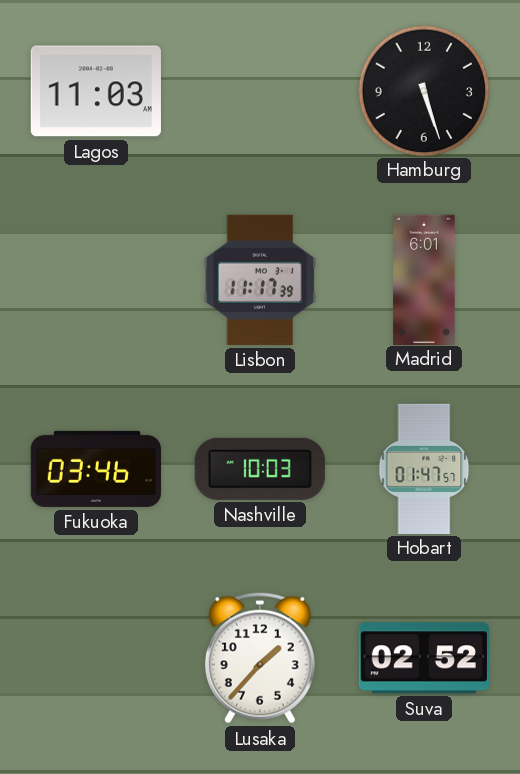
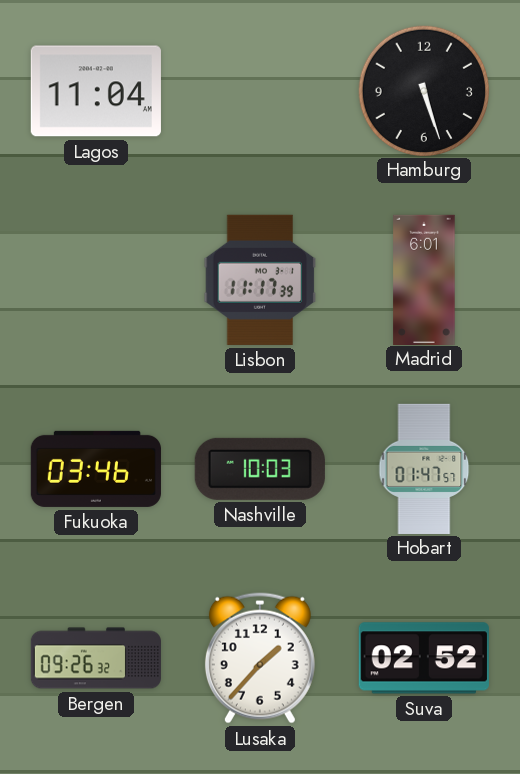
Lagos: 11:03 -> 11:04
Bergen: none -> 09:26
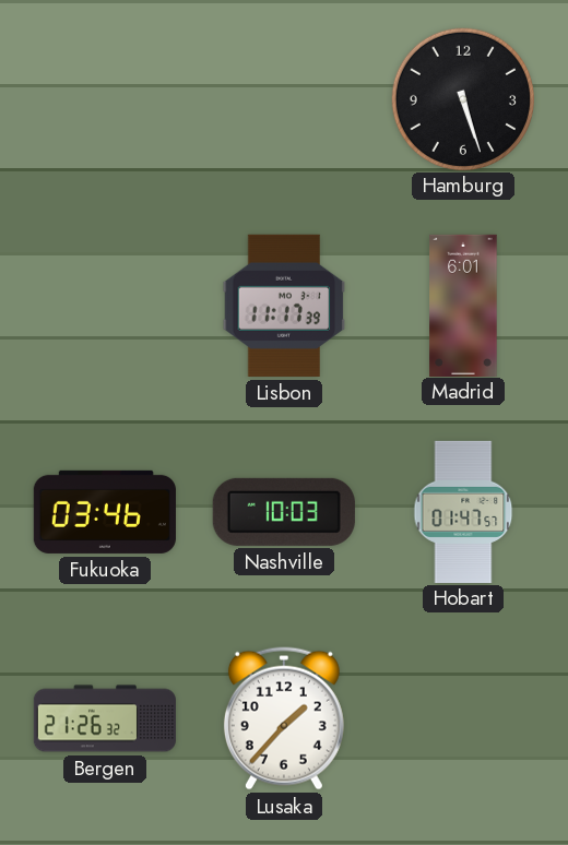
Lagos: 11:04 -> none
Bergen: 09:26 -> 21:26
Suva: 02:52 -> none
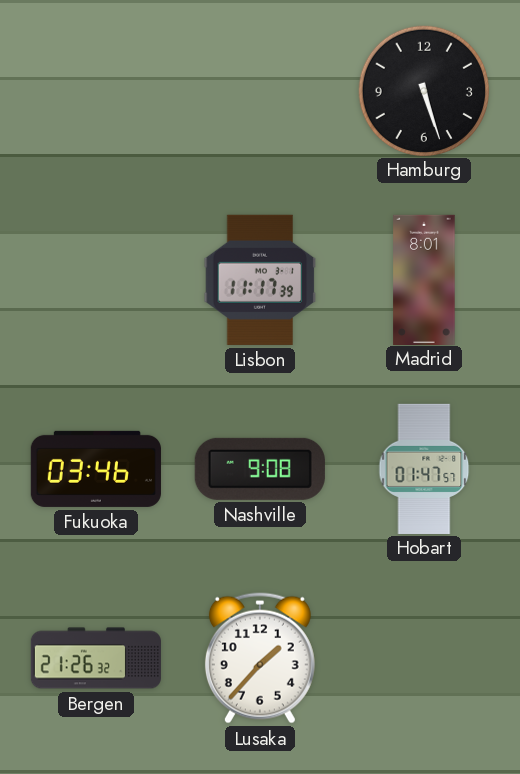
Madrid: 6:01 -> 8:01
Nashville: 10:03 -> 9:08
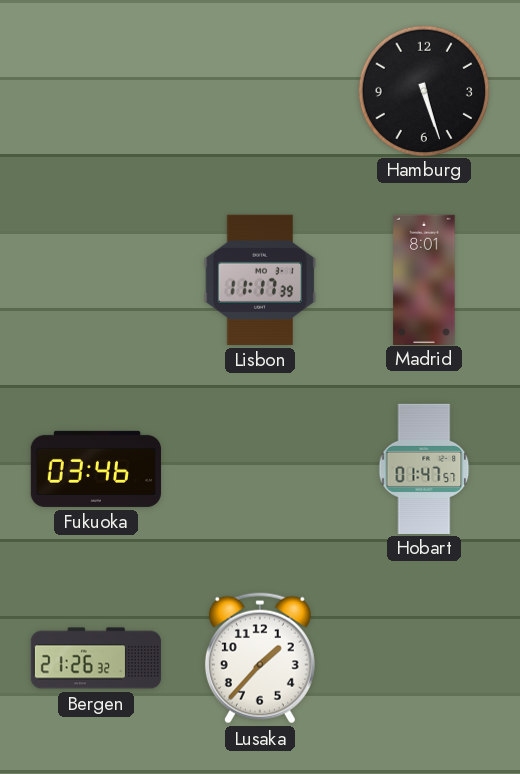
Nashville: 9:08 -> none
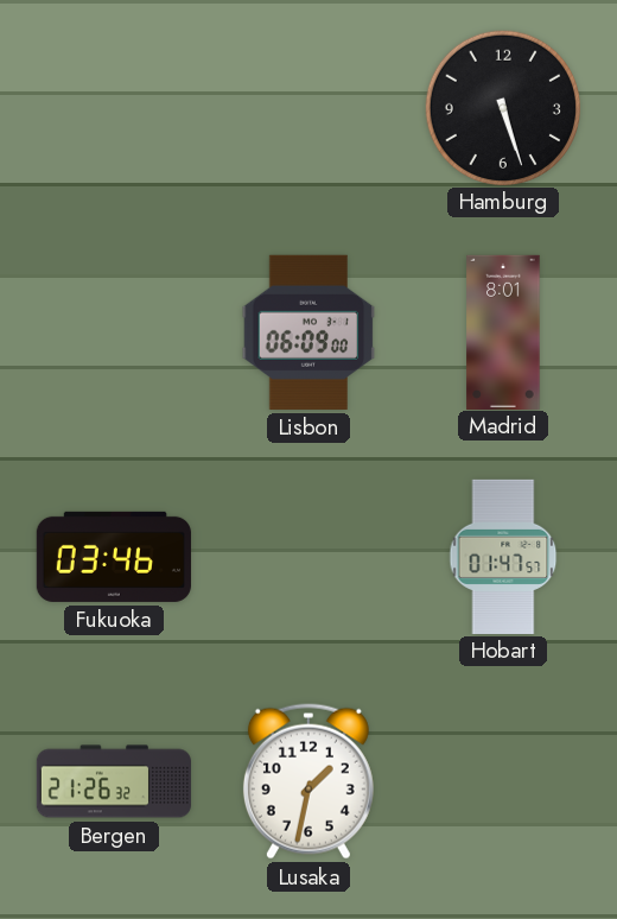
Lisbon: 11:17 -> 06:09
Lusaka: 1:37 -> 1:32
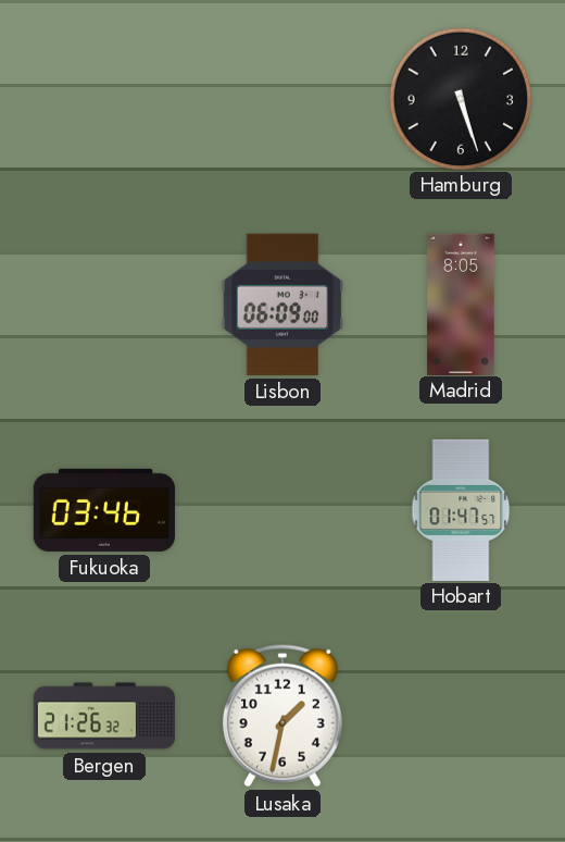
Madrid: 8:01 -> 8:05
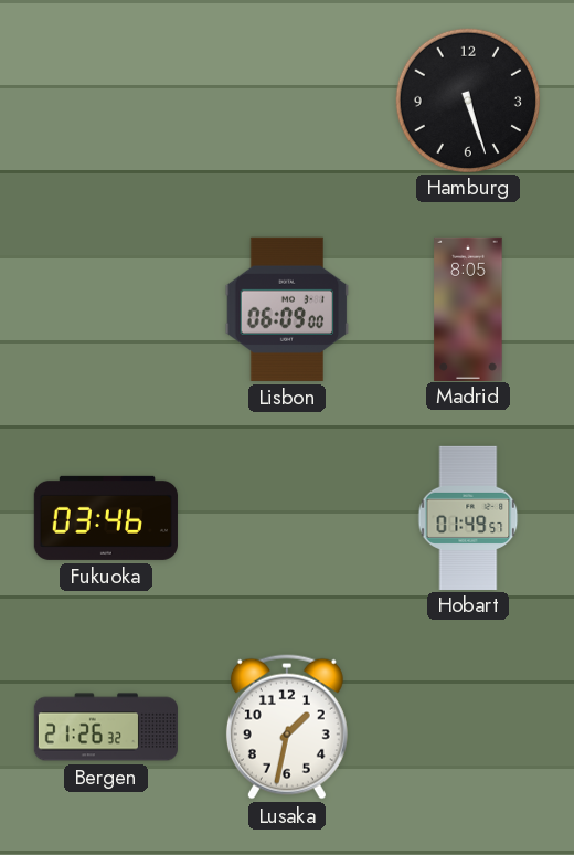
Hobart: 01:47 -> 01:49
